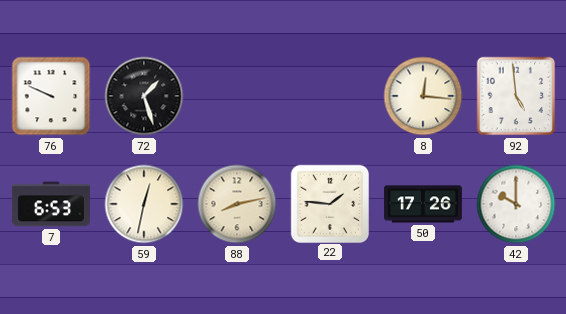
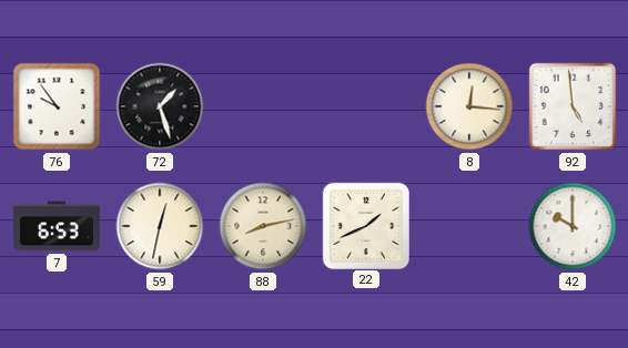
76: 9:49 -> 9:54
22: 1:46 -> 1:41
50: 17:26 -> none
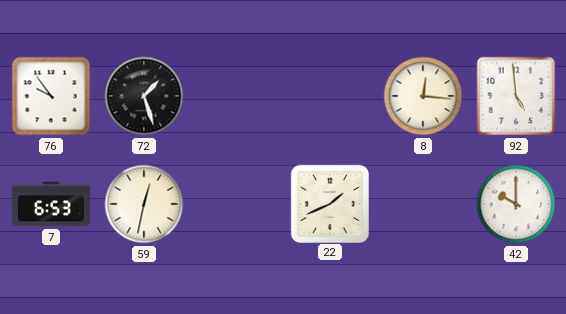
88: 8:13 -> none
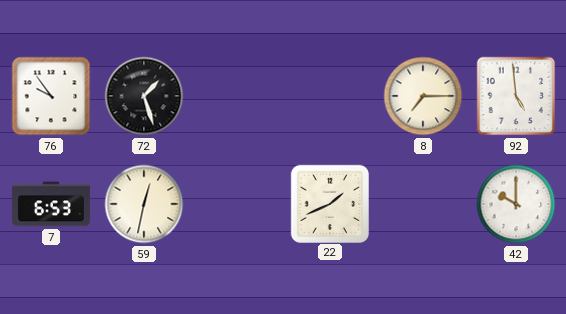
8: 12:16 -> 7:15
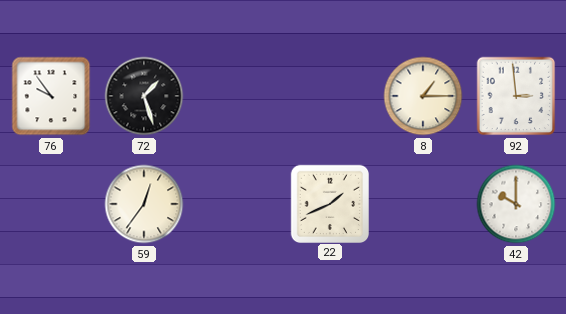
8: 7:15 -> 1:15
92: 4:59 -> 2:59
7: 6:53 -> none
59: 12:32 -> 12:36
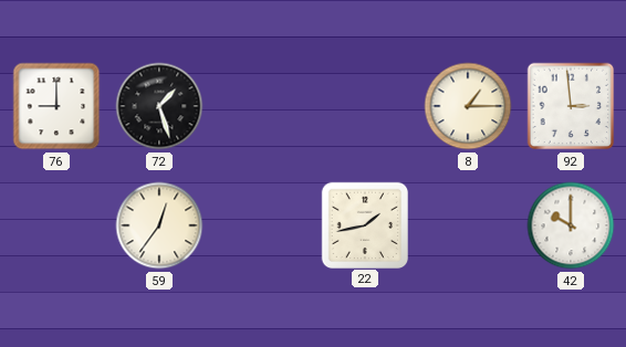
76: 9:54 -> 9:00
22: 1:41 -> 1:43
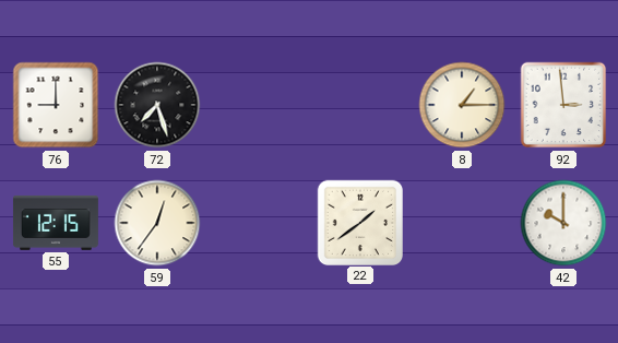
72: 1:27 -> 7:27
55: none -> 12:15
22: 1:43 -> 1:39
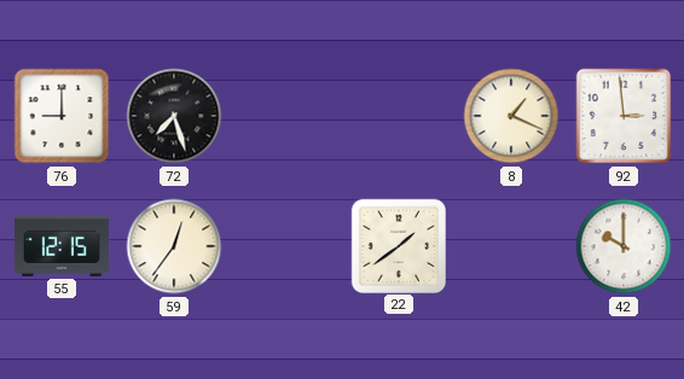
8: 1:15 -> 1:19
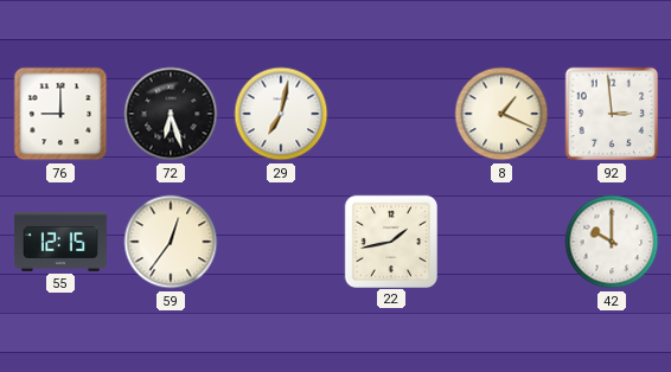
72: 7:27 -> 6:27
29: none -> 7:02
22: 1:39 -> 1:43
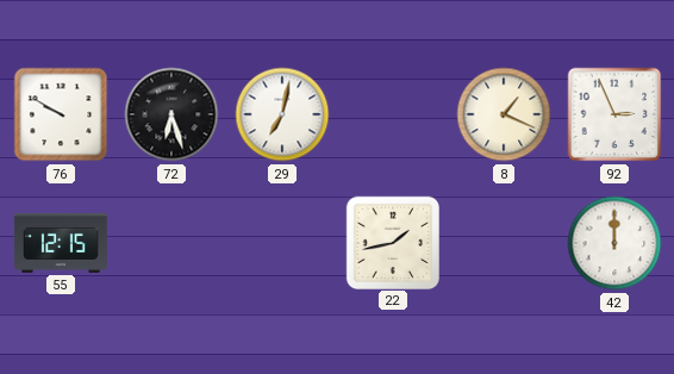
76: 9:00 -> 9:50
92: 2:59 -> 2:56
59: 12:36 -> none
42: 10:00 -> 12:00
